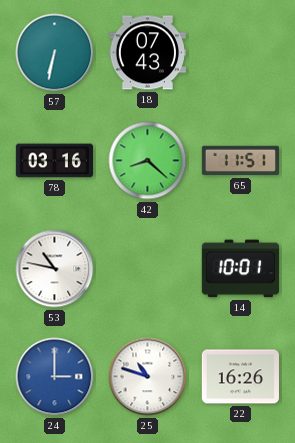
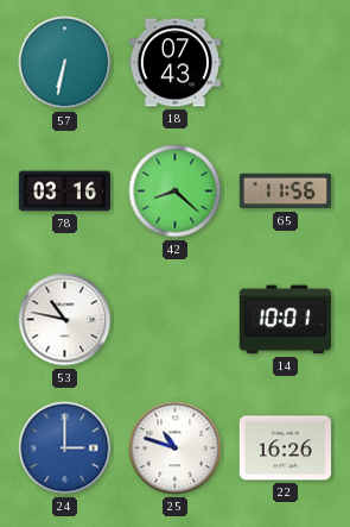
65: 11:51 -> 11:56
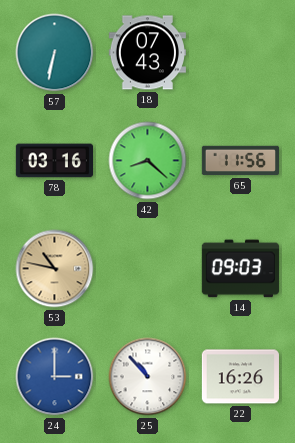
53 dial: white -> champagne
14: 10:01 -> 09:03
25: 10:48 -> 10:53
